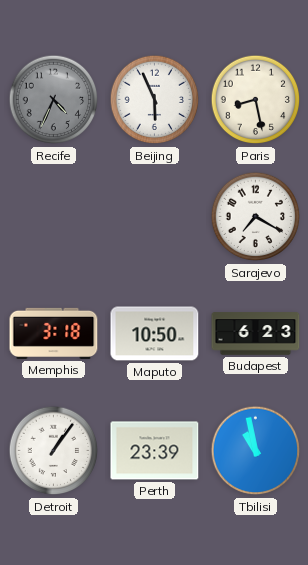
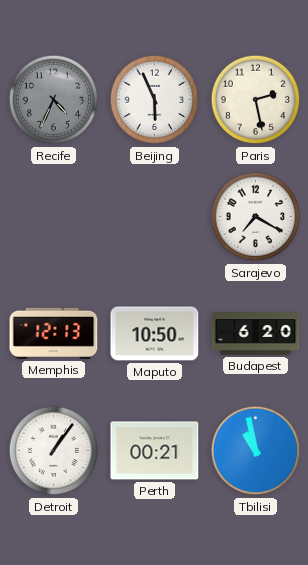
Paris: 8:28 -> 2:28
Memphis: 3:18 -> 12:13
Budapest: 6:23 -> 6:20
Perth: 23:39 -> 00:21
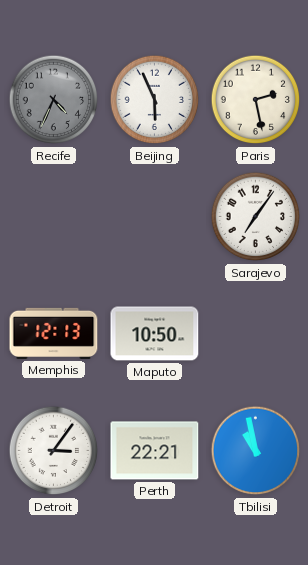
Sarajevo: 7:20 -> 7:06
Budapest: 6:20 -> none
Detroit: 1:06 -> 3:06
Perth: 00:21 -> 22:21
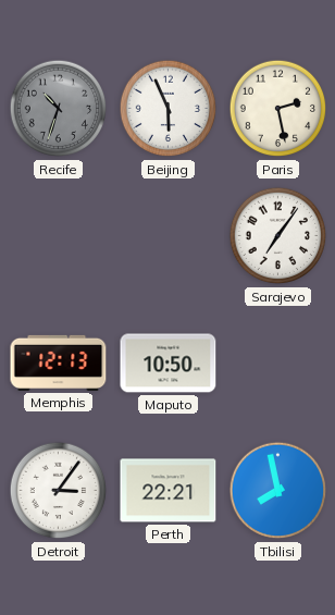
Recife: 4:34 -> 10:33
Tbilisi: 10:58 -> 7:58
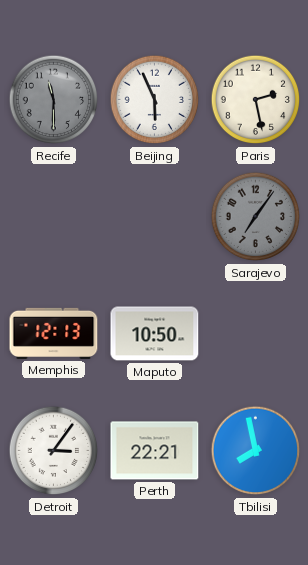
Recife: 10:33 -> 11:30
Sarajevo dial: white -> grey
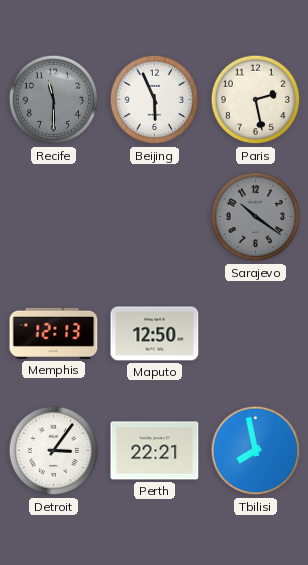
Sarajevo: 7:06 -> 10:21
Maputo: 10:50 -> 12:50
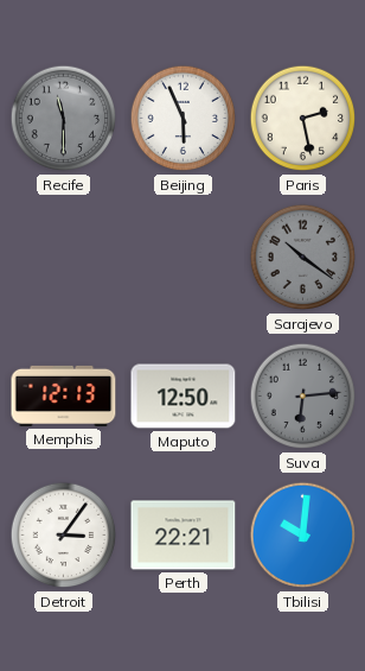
Suva: none -> 6:14
Tbilisi: 7:58 -> 10:01
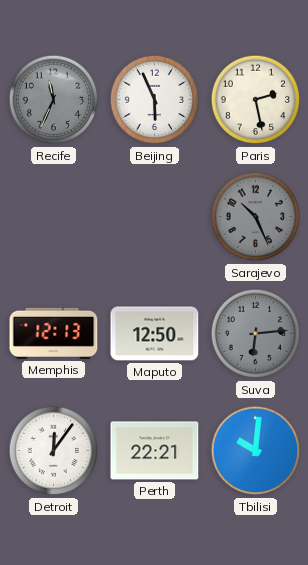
Recife: 11:30 -> 11:34
Sarajevo: 10:21 -> 10:26
Detroit: 3:06 -> 12:06
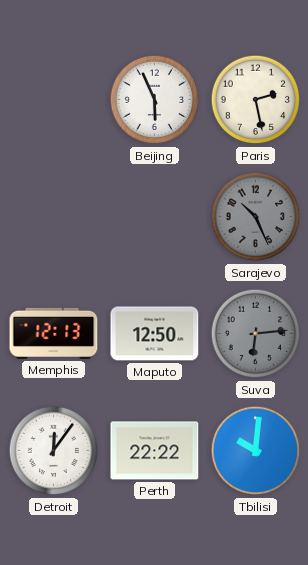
Recife: 11:34 -> none
Perth: 22:21 -> 22:22
